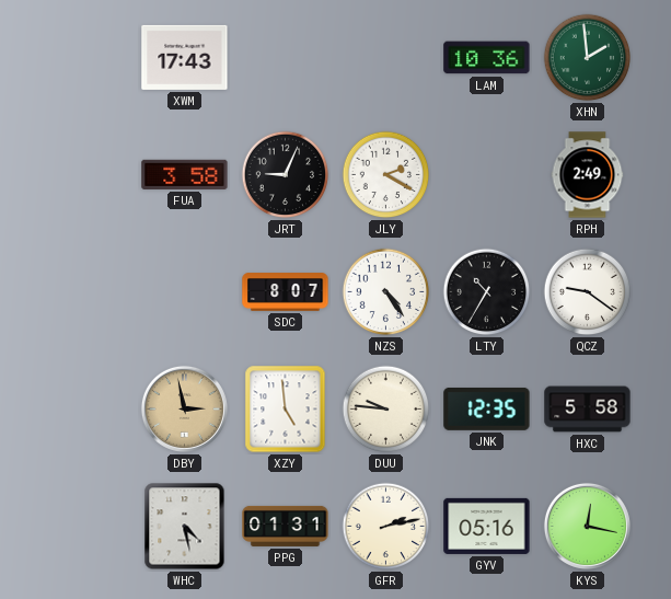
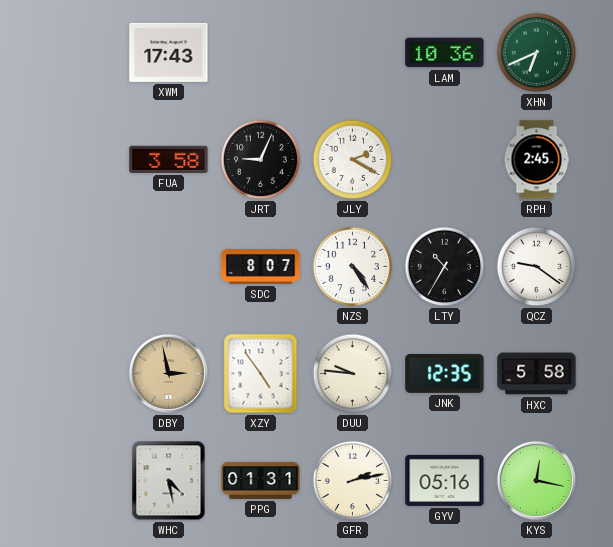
XHN: 1:59 -> 6:41
RPH: 2:49 -> 2:45
XZY: 4:59 -> 4:54
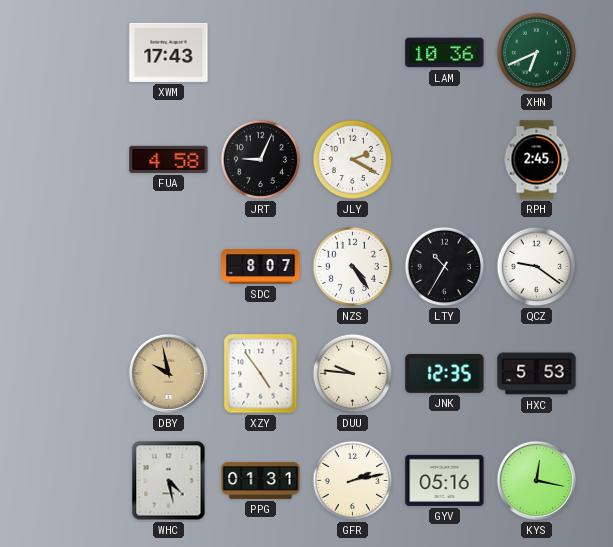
FUA: 3:58 -> 4:58
DBY: 2:58 -> 9:58
HXC: 5:58 -> 5:53
